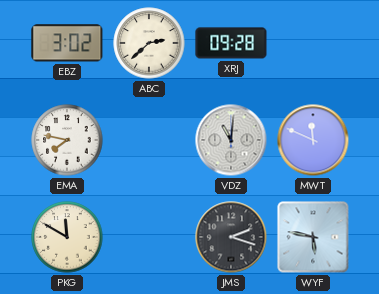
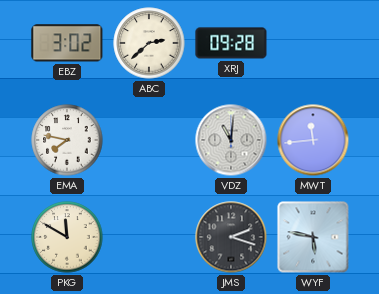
MWT: 11:49 -> 11:44
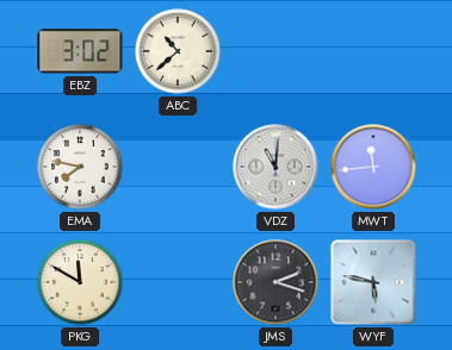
ABC: 2:38 -> 10:38
XRJ: 09:28 -> none
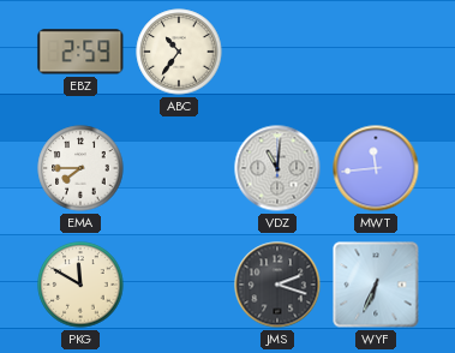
EBZ: 3:02 -> 2:59
ABC: 10:38 -> 10:36
EMA: 7:47 -> 7:45
WYF: 5:47 -> 6:34
